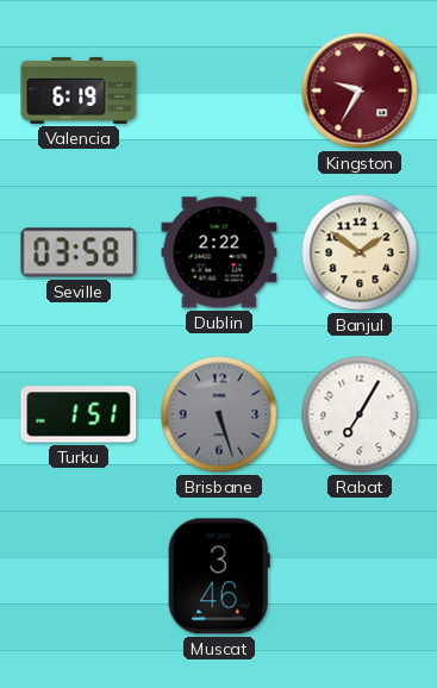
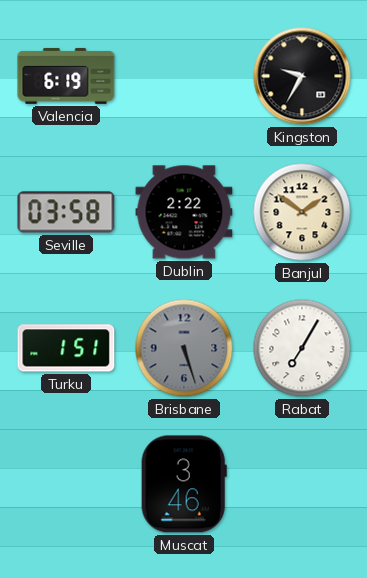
Kingston dial: burgundy -> black
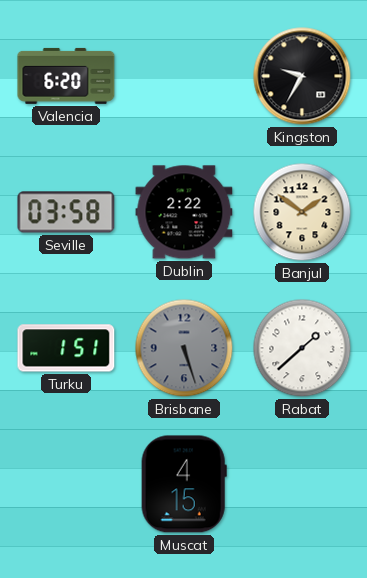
Valencia: 6:19 -> 6:20
Rabat: 7:05 -> 1:38
Muscat: 3:46 -> 4:15
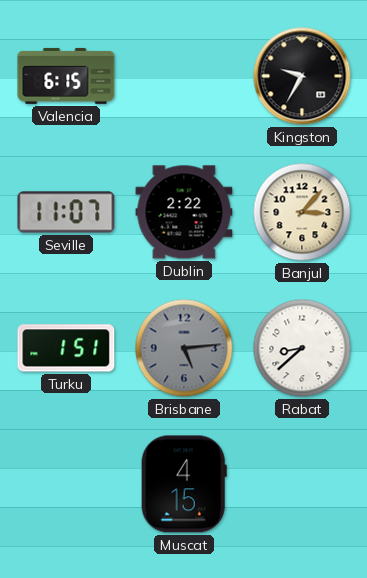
Valencia: 6:20 -> 6:15
Seville: 03:58 -> 11:07
Banjul: 1:51 -> 3:07
Brisbane: 5:27 -> 5:14
Rabat: 1:38 -> 8:38
